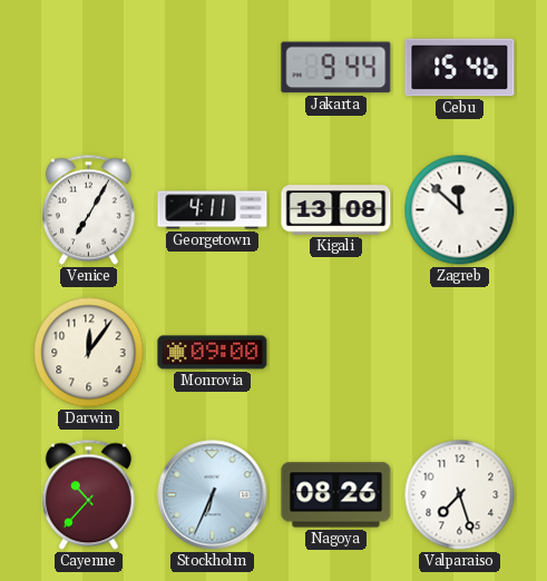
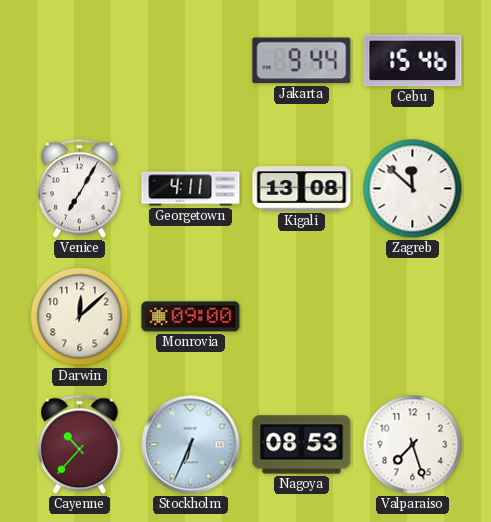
Darwin: 12:06 -> 12:08
Nagoya: 08:26 -> 08:53
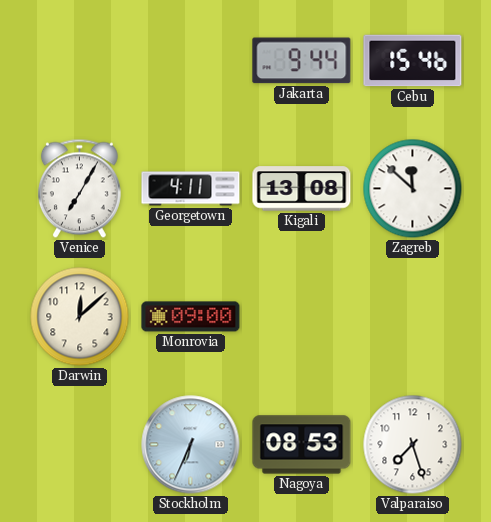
Cayenne: 10:37 -> none
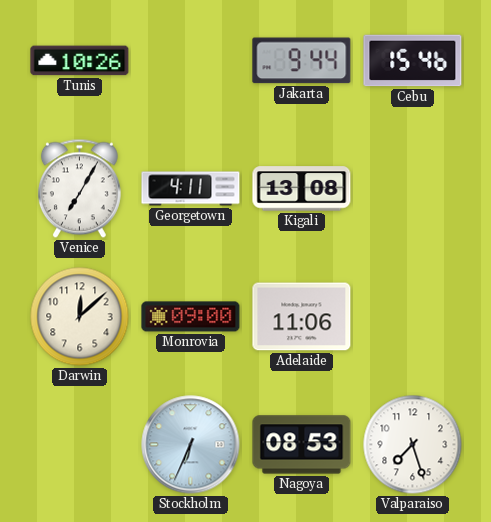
Tunis: none -> 10:26
Zagreb: 11:52 -> none
Adelaide: none -> 11:06
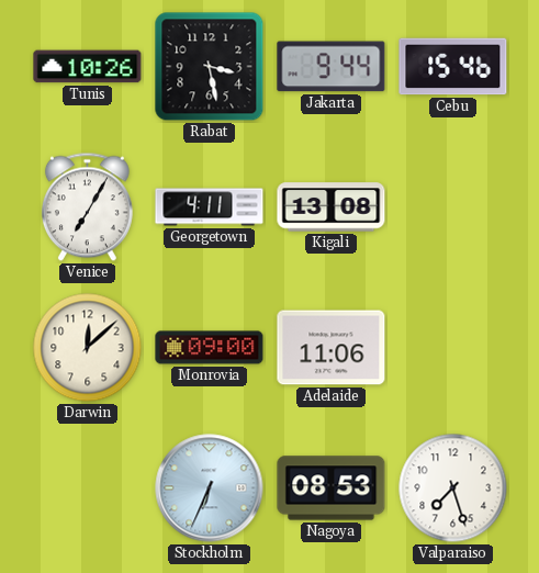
Rabat: none -> 3:28
